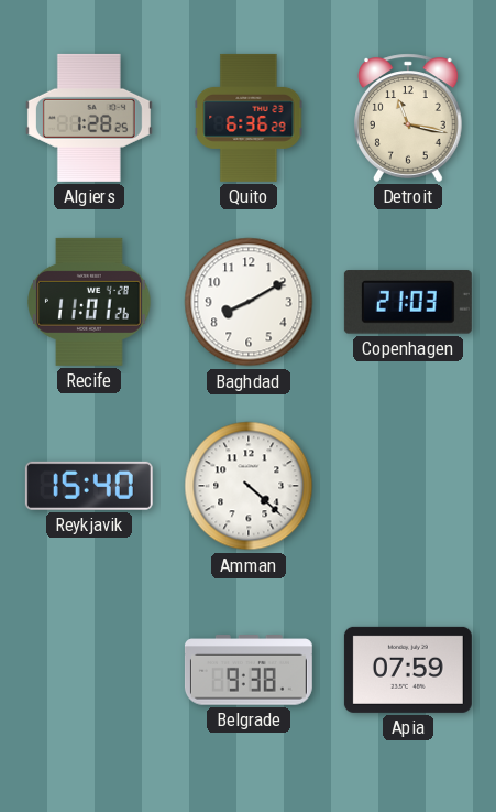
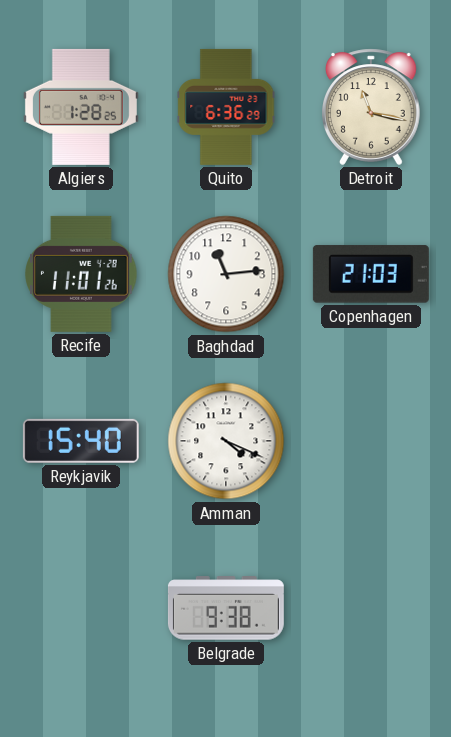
Baghdad: 8:10 -> 11:14
Amman: 4:22 -> 4:19
Apia: 07:59 -> none
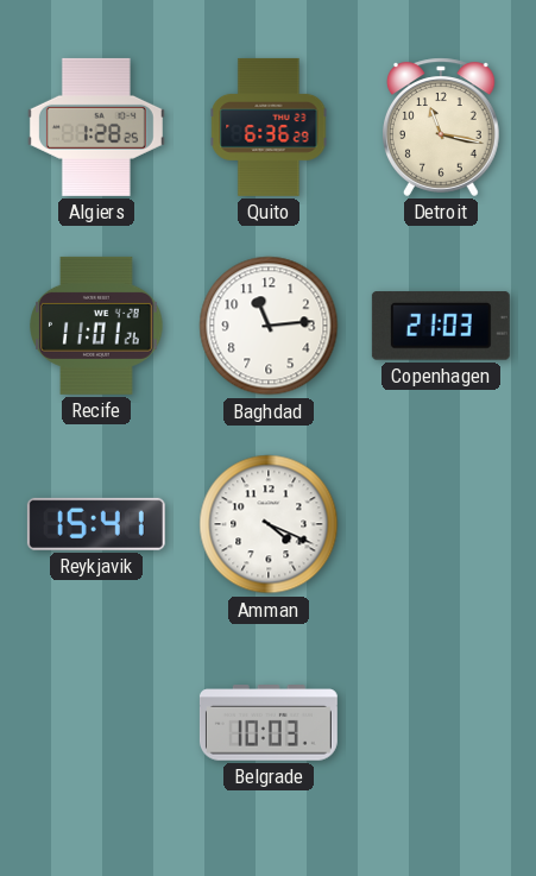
Reykjavik: 15:40 -> 15:41
Belgrade: 9:38 -> 10:03
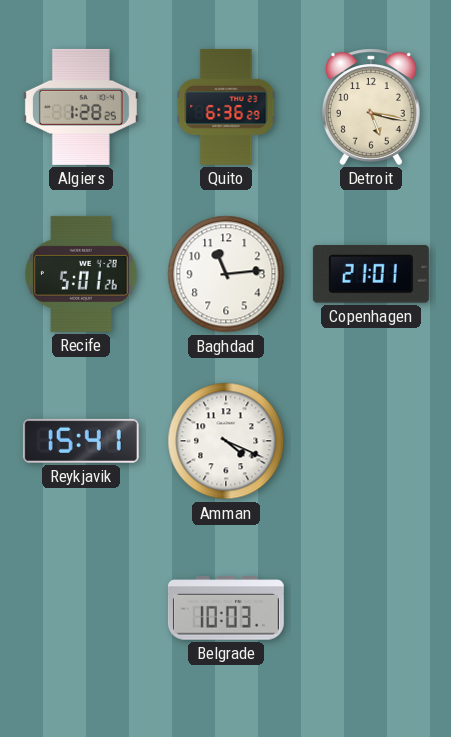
Detroit: 11:17 -> 5:17
Recife: 11:01 -> 5:01
Copenhagen: 21:03 -> 21:01
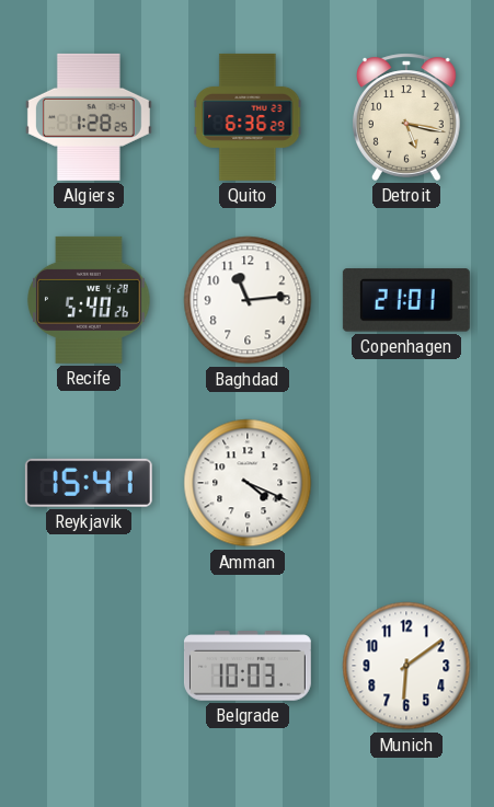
Recife: 5:01 -> 5:40
Munich: none -> 6:09
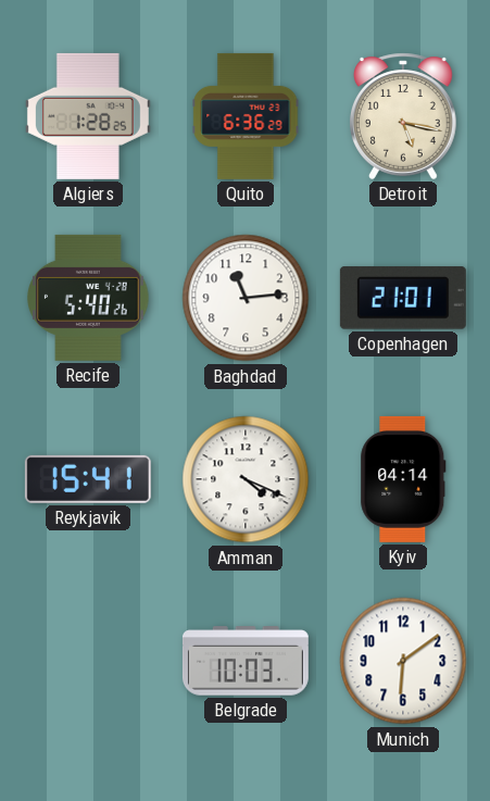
Kyiv: none -> 04:14
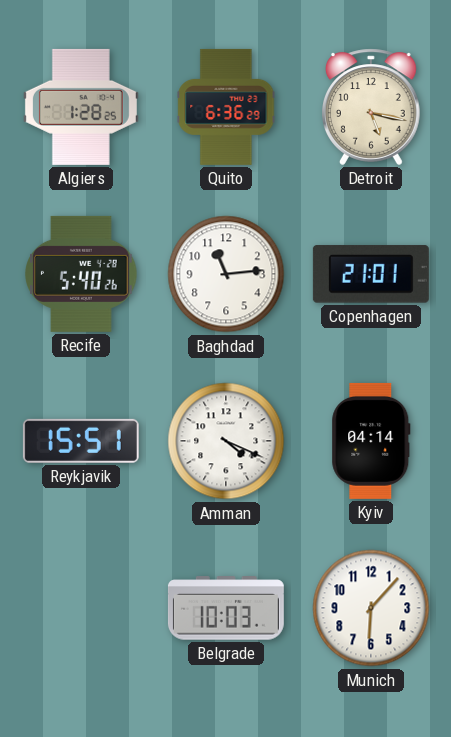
Reykjavik: 15:41 -> 15:51
Munich: 6:09 -> 6:07
